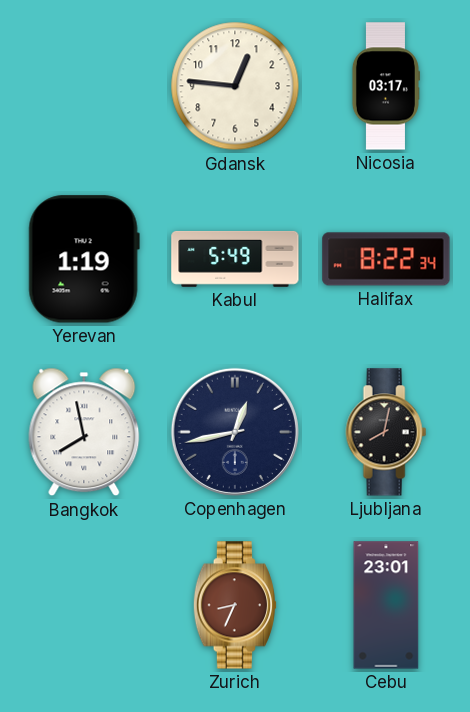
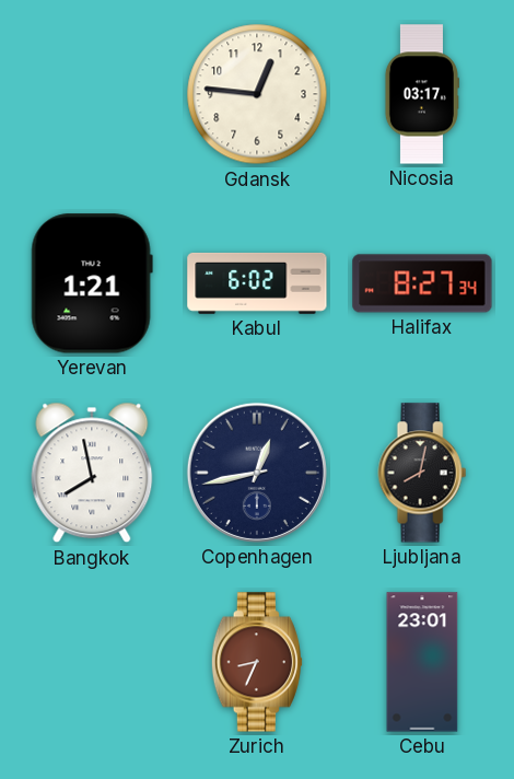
Yerevan: 1:19 -> 1:21
Kabul: 5:49 -> 6:02
Halifax: 8:22 -> 8:27
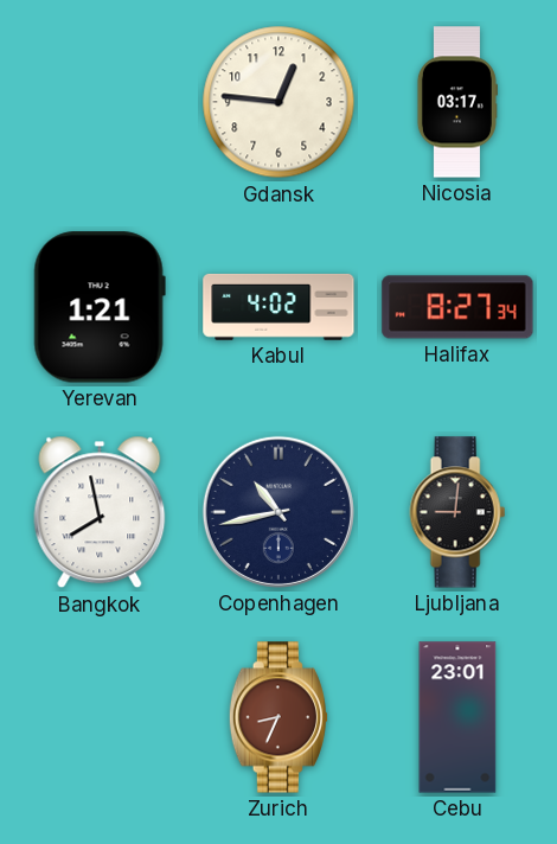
Kabul: 6:02 -> 4:02
Copenhagen: 12:43 -> 10:43
Ljubljana: 8:02 -> 9:01
